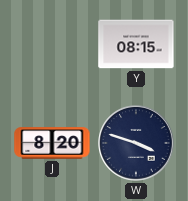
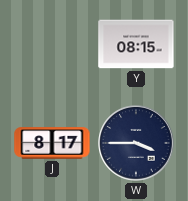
J: 8:20 -> 8:17
W: 3:48 -> 3:45
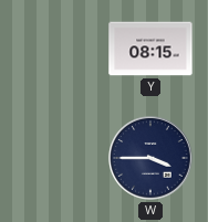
J: 8:17 -> none
